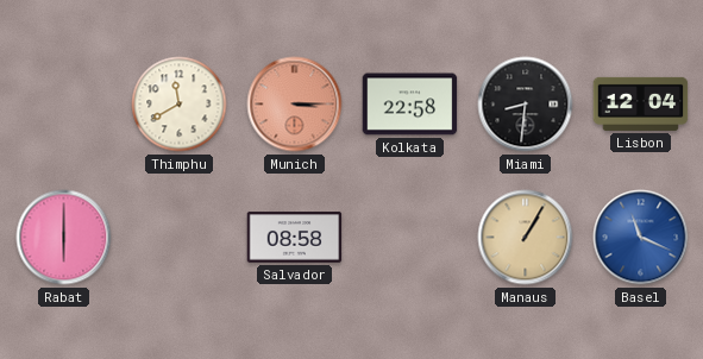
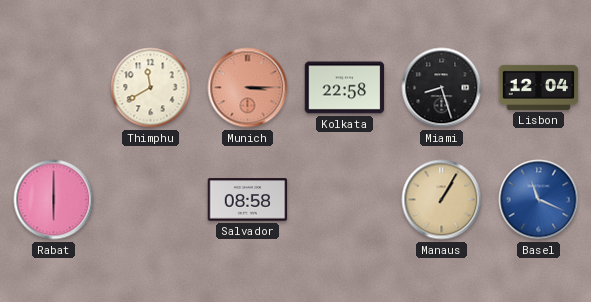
Miami: 8:31 -> 8:27
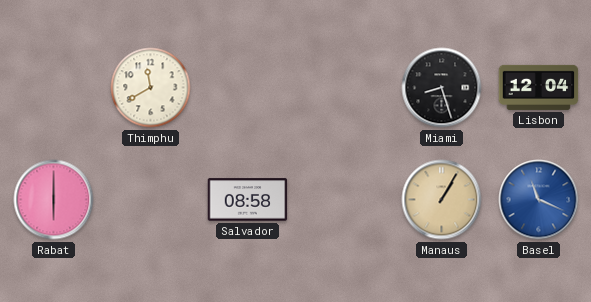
Munich: 3:15 -> none
Kolkata: 22:58 -> none
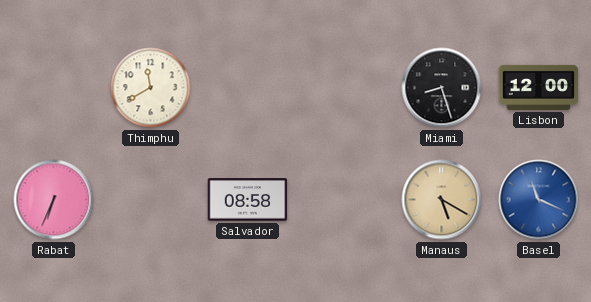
Lisbon: 12:04 -> 12:00
Rabat: 6:00 -> 6:34
Manaus: 1:05 -> 5:20
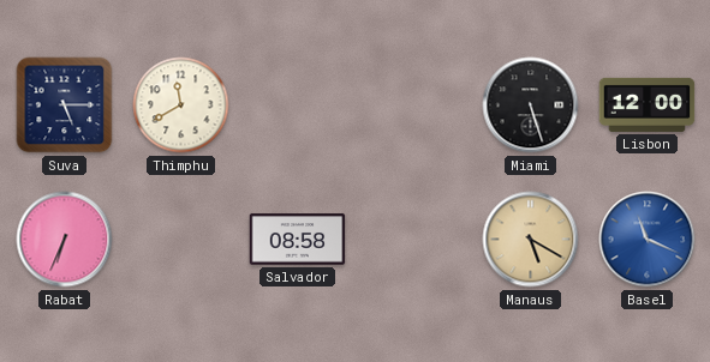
Suva: none -> 5:15
Miami: 8:27 -> 5:27
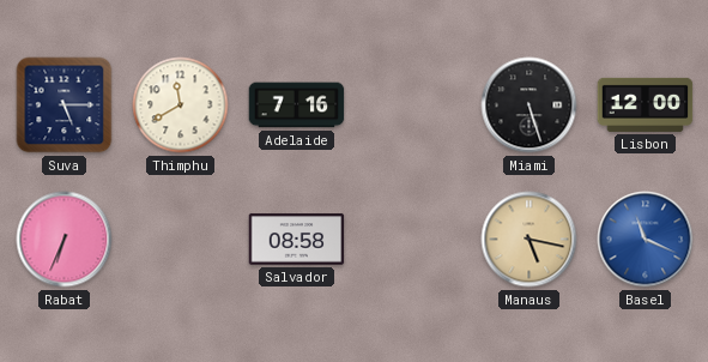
Adelaide: none -> 7:16
Manaus: 5:20 -> 5:17
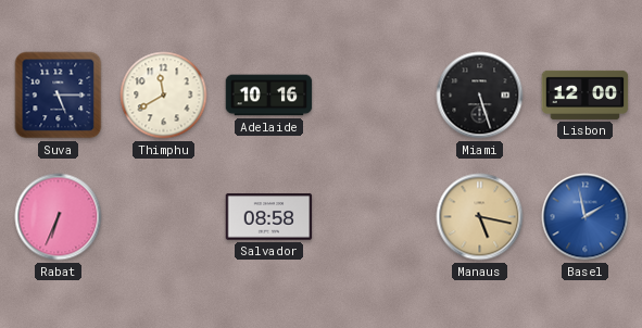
Adelaide: 7:16 -> 10:16
Basel: 11:19 -> 1:58
